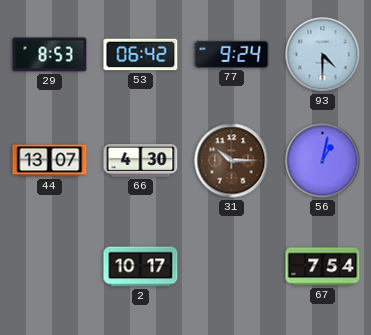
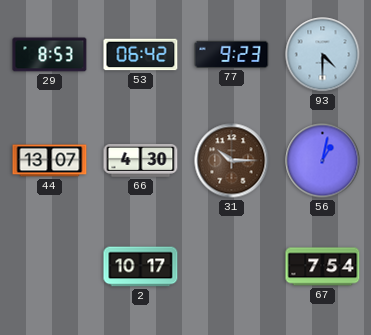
77: 9:24 -> 9:23
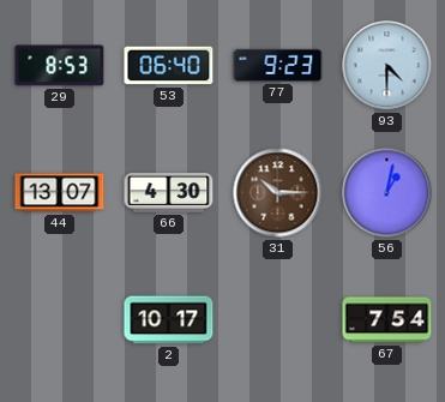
53: 06:42 -> 06:40
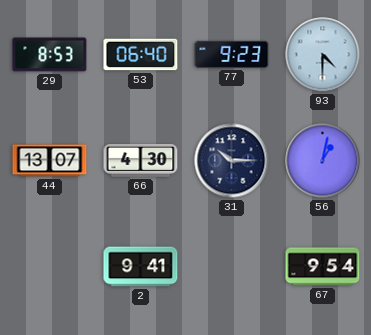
31 dial: brown -> navy
2: 10:17 -> 9:41
67: 7:54 -> 9:54
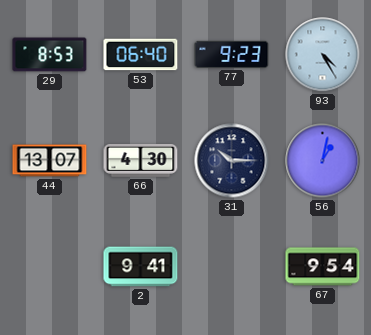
93: 4:30 -> 4:25
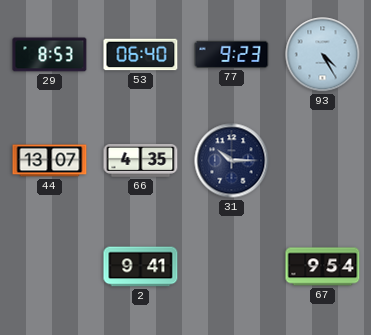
66: 4:30 -> 4:35
56: 1:02 -> none
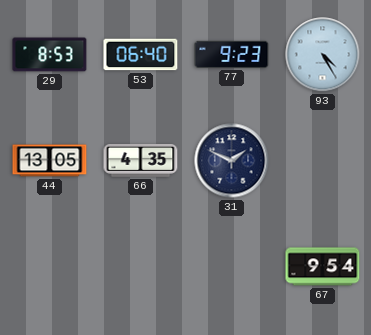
44: 13:07 -> 13:05
31: 10:15 -> 1:49
2: 9:41 -> none
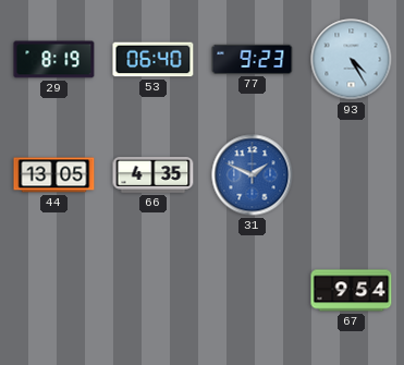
29: 8:53 -> 8:19
31 dial: navy -> blue
